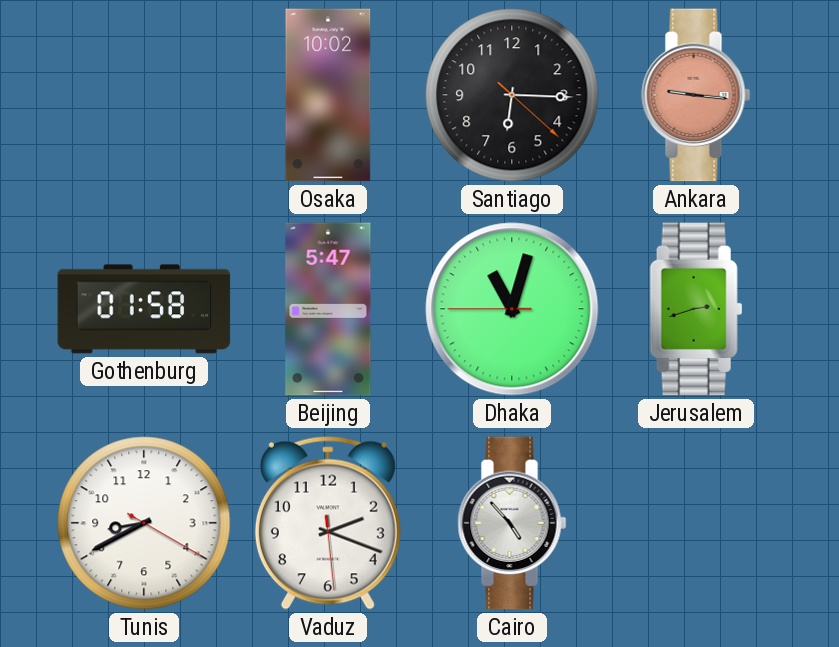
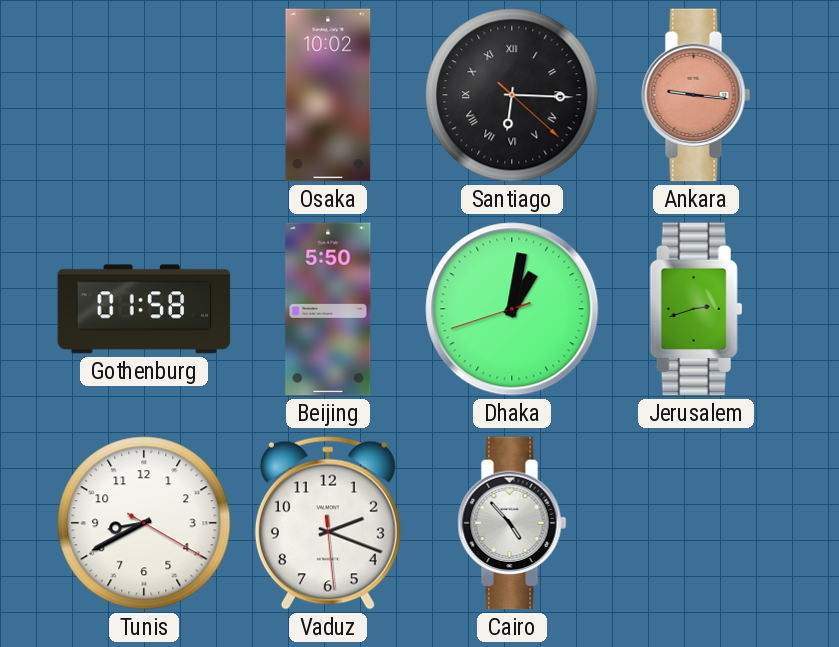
Santiago numerals: Arabic -> Roman
Beijing: 5:47 -> 5:50
Dhaka: 11:02 -> 1:01
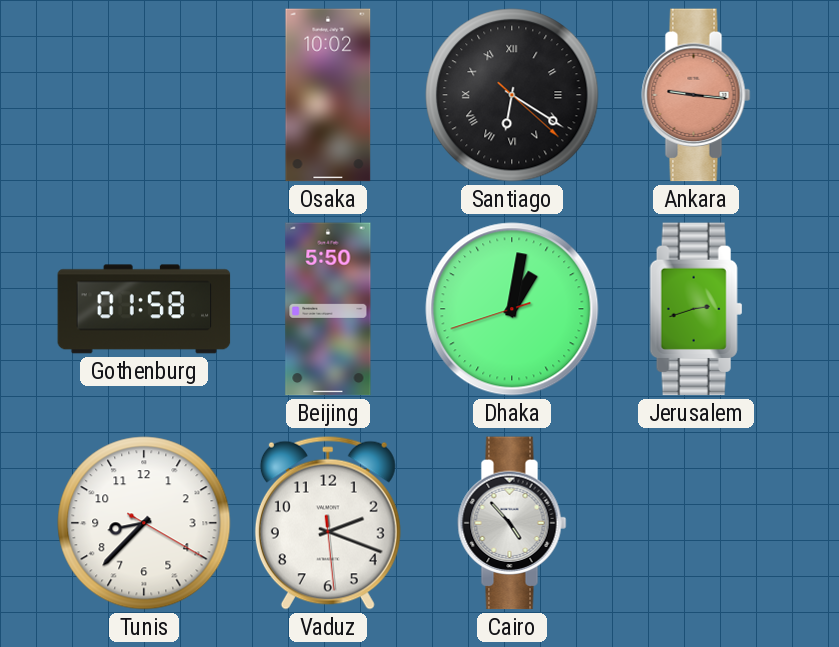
Santiago: 6:15 -> 6:20
Tunis: 8:40 -> 8:37
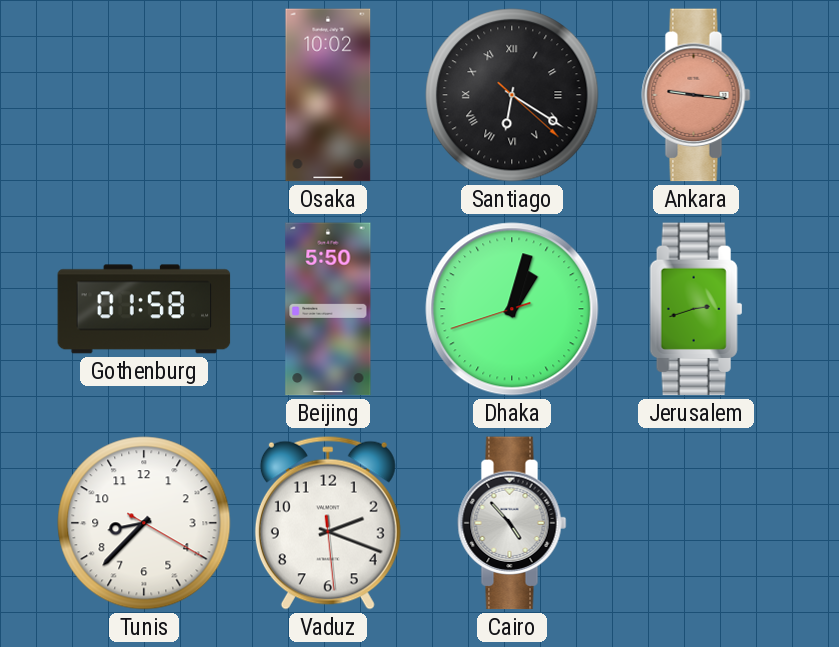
Dhaka: 1:01 -> 1:02
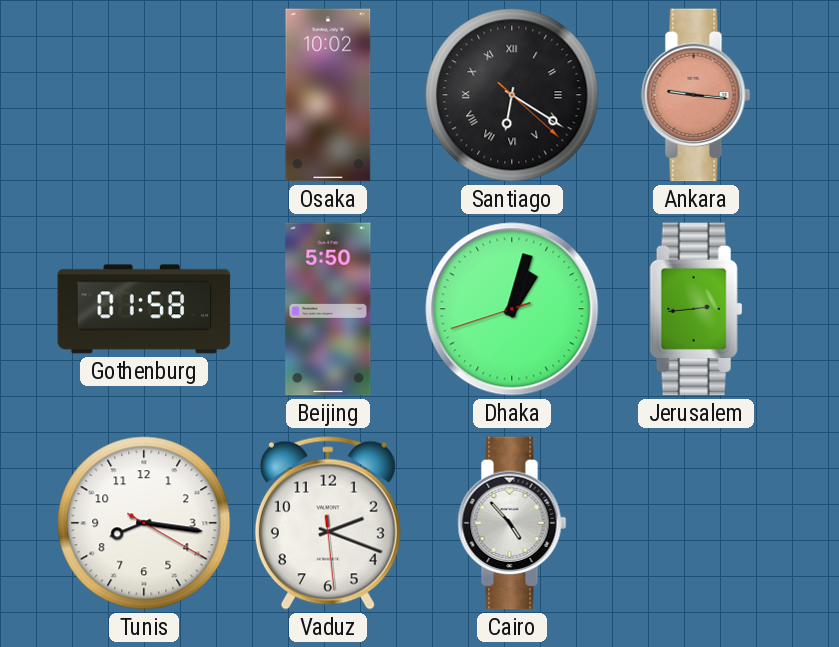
Jerusalem: 2:42 -> 2:44
Tunis: 8:37 -> 8:16
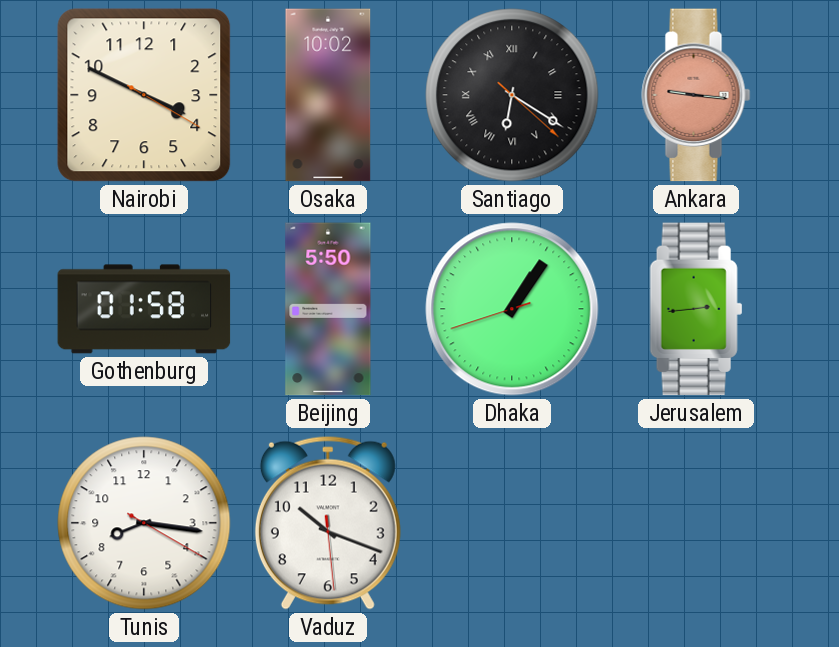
Nairobi: none -> 3:49
Dhaka: 1:02 -> 1:05
Vaduz: 2:18 -> 10:18
Cairo: 4:53 -> none
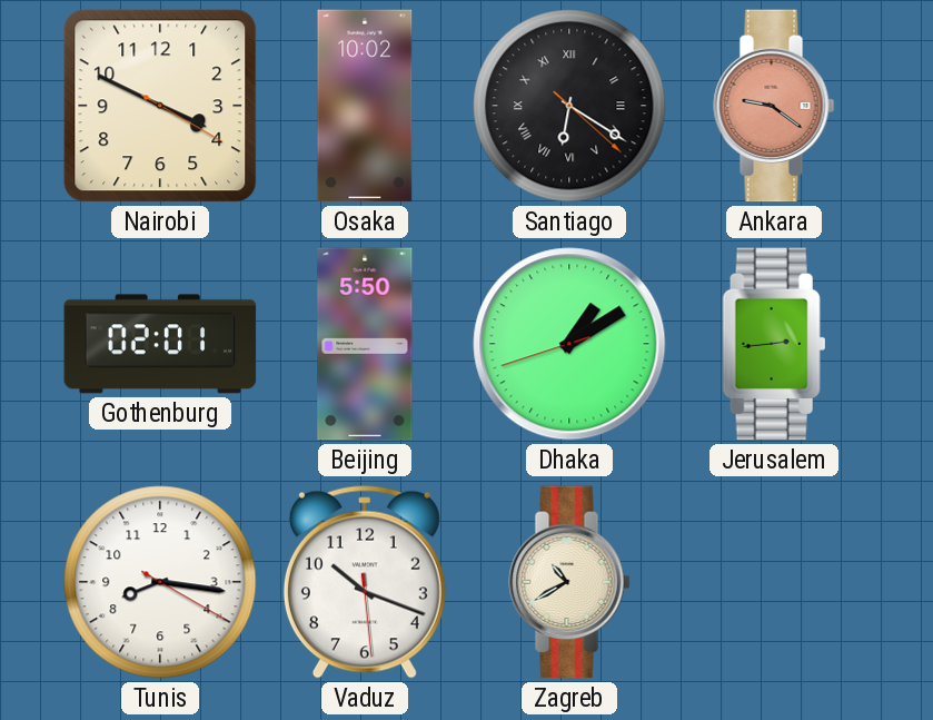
Ankara: 9:16 -> 9:21
Gothenburg: 01:58 -> 02:01
Dhaka: 1:05 -> 1:09
Zagreb: none -> 10:40
